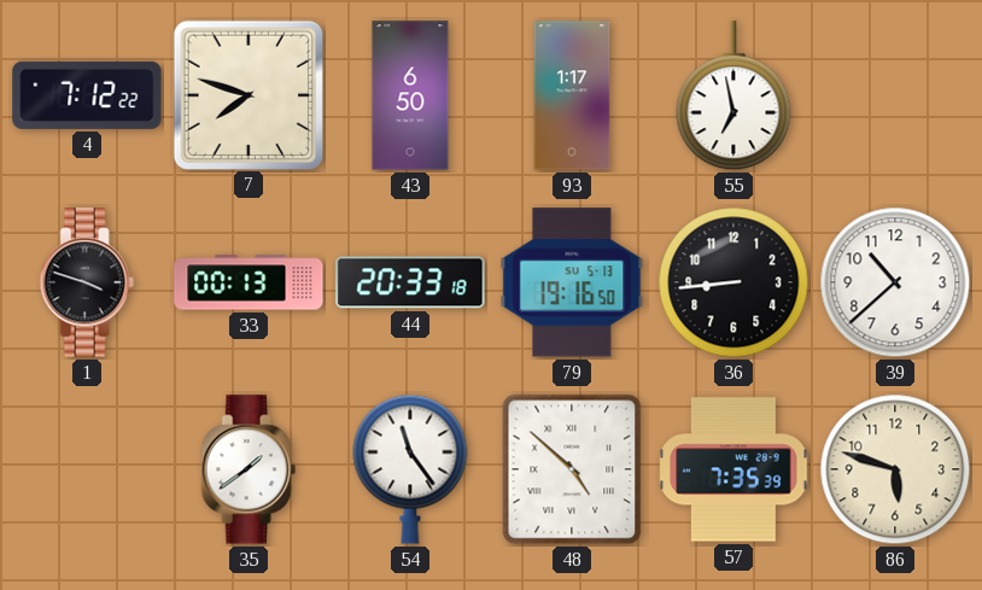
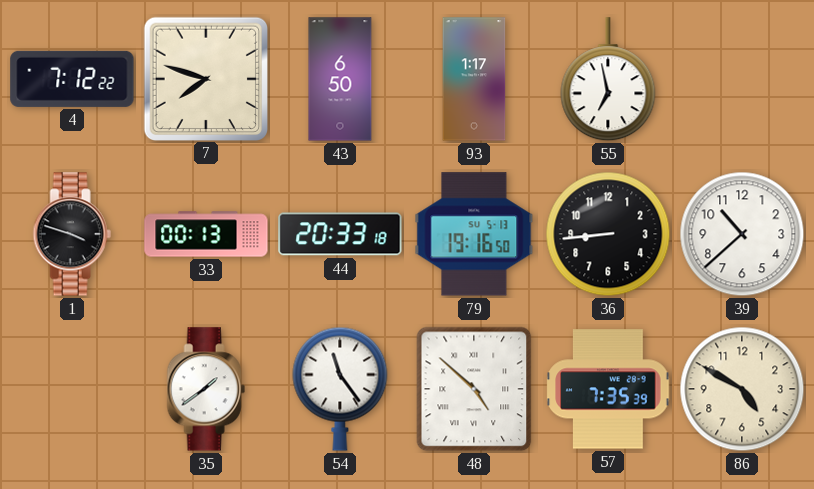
86: 5:48 -> 4:50
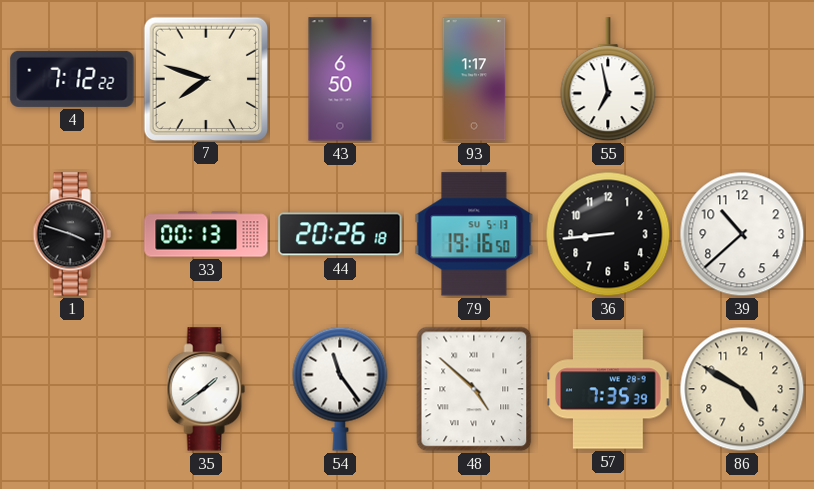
44: 20:33 -> 20:26
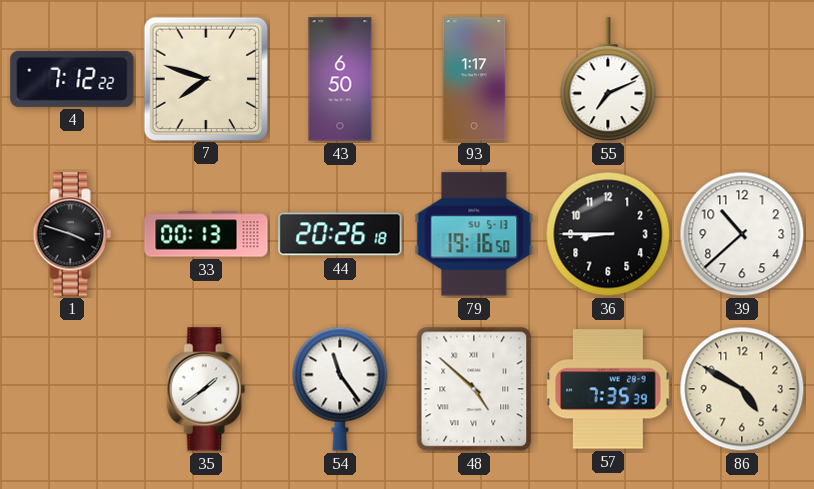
55: 6:58 -> 7:11
36: 8:44 -> 8:45
